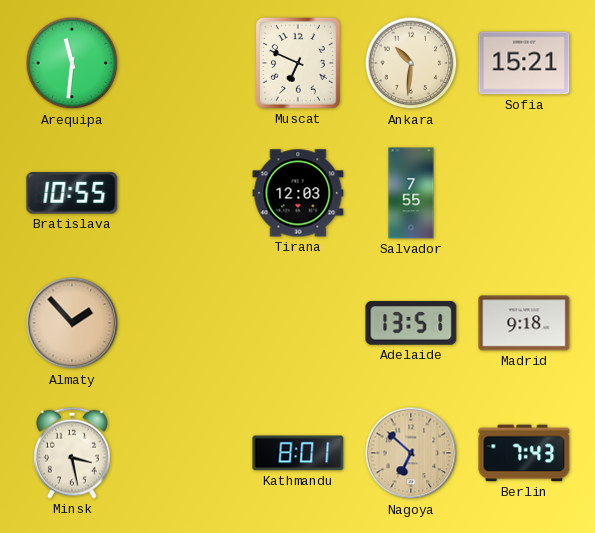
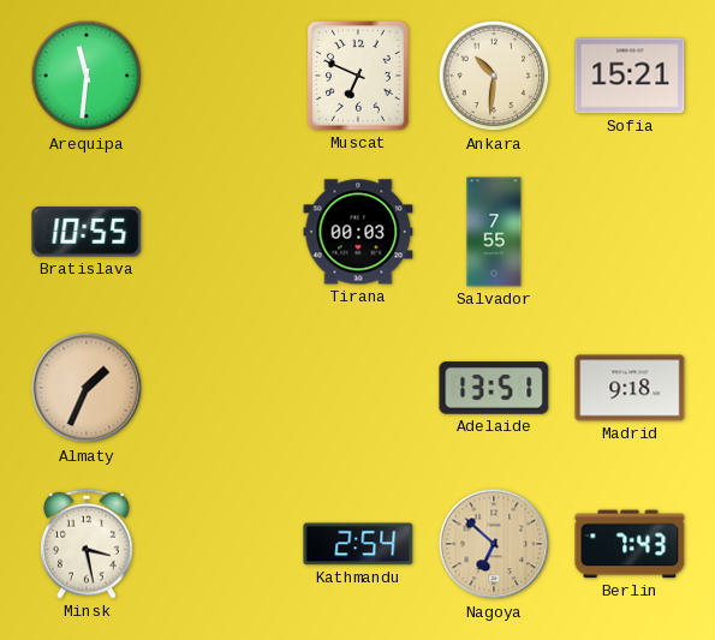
Tirana: 12:03 -> 00:03
Almaty: 1:53 -> 1:34
Kathmandu: 8:01 -> 2:54
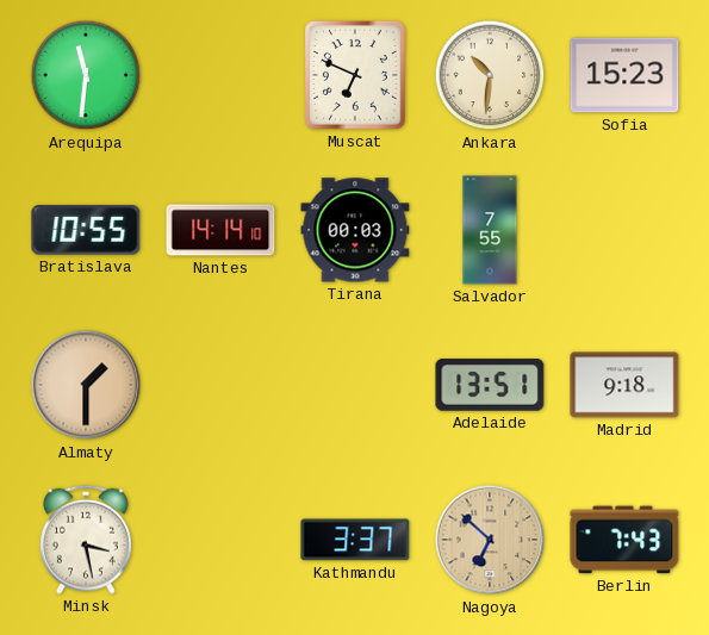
Sofia: 15:21 -> 15:23
Nantes: none -> 14:14
Almaty: 1:34 -> 1:30
Kathmandu: 2:54 -> 3:37
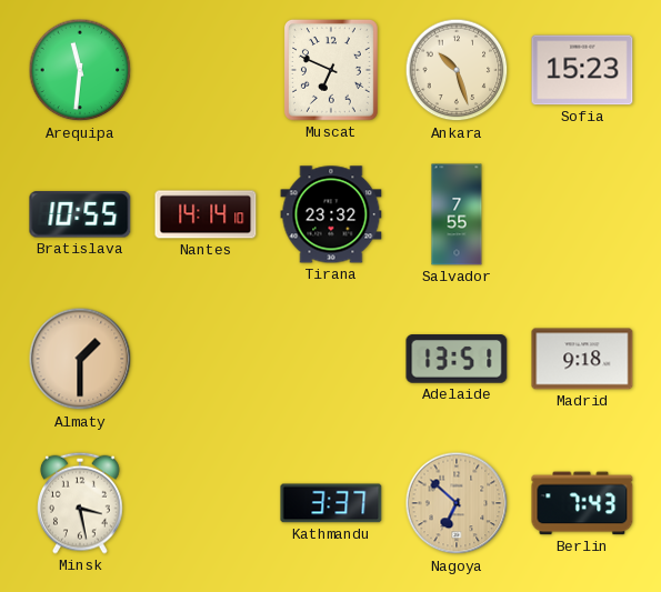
Ankara: 10:31 -> 10:27
Tirana: 00:03 -> 23:32
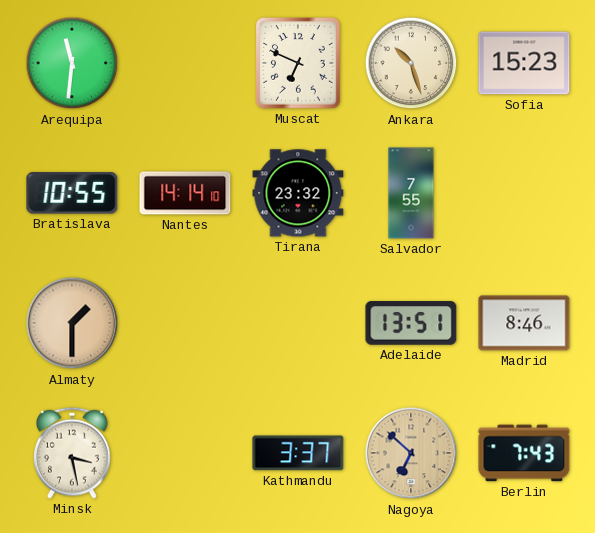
Madrid: 9:18 -> 8:46
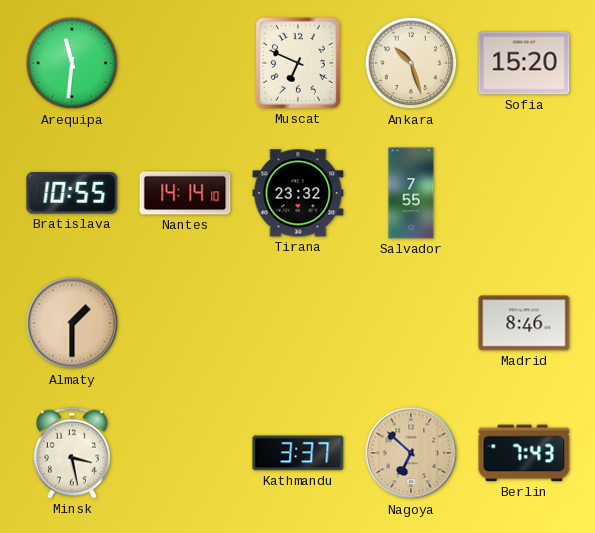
Sofia: 15:23 -> 15:20
Adelaide: 13:51 -> none
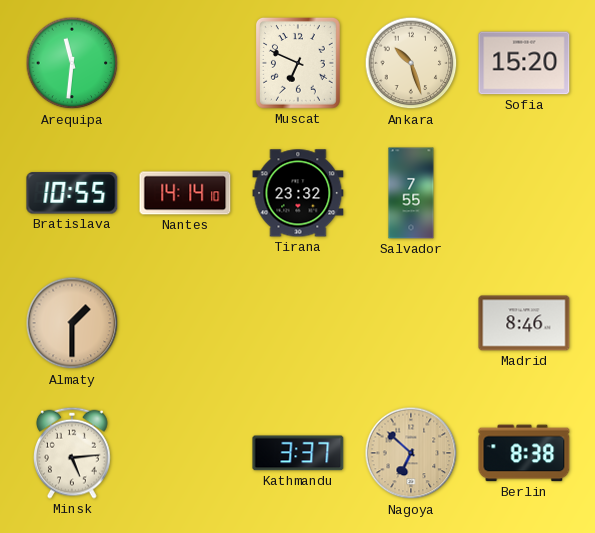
Minsk: 3:28 -> 5:14
Berlin: 7:43 -> 8:38
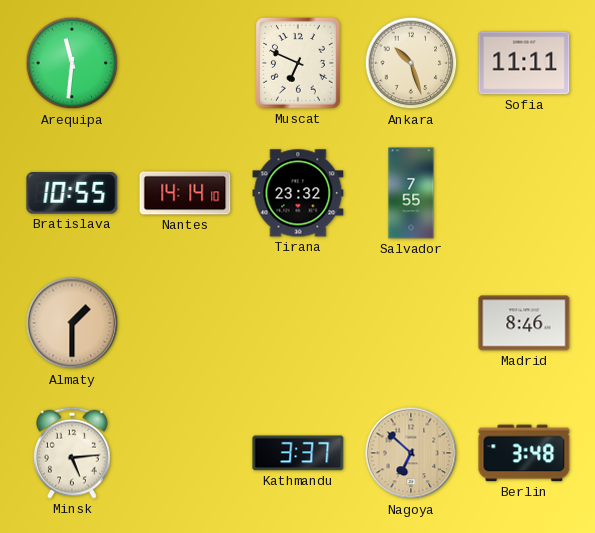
Sofia: 15:20 -> 11:11
Berlin: 8:38 -> 3:48
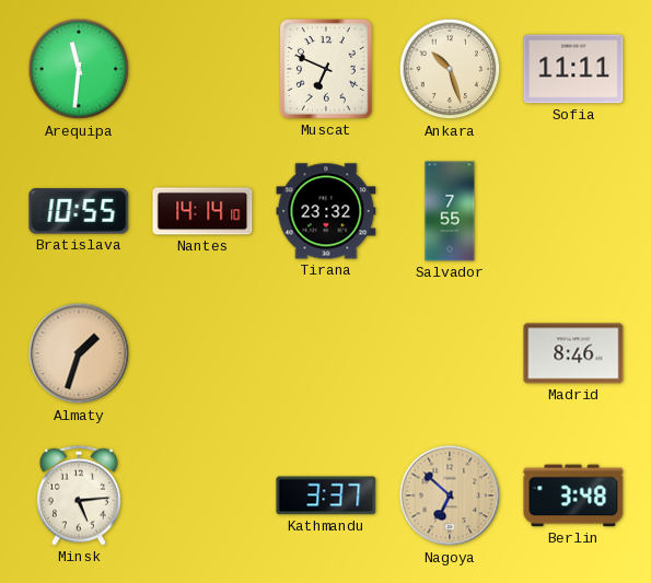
Almaty: 1:30 -> 1:33
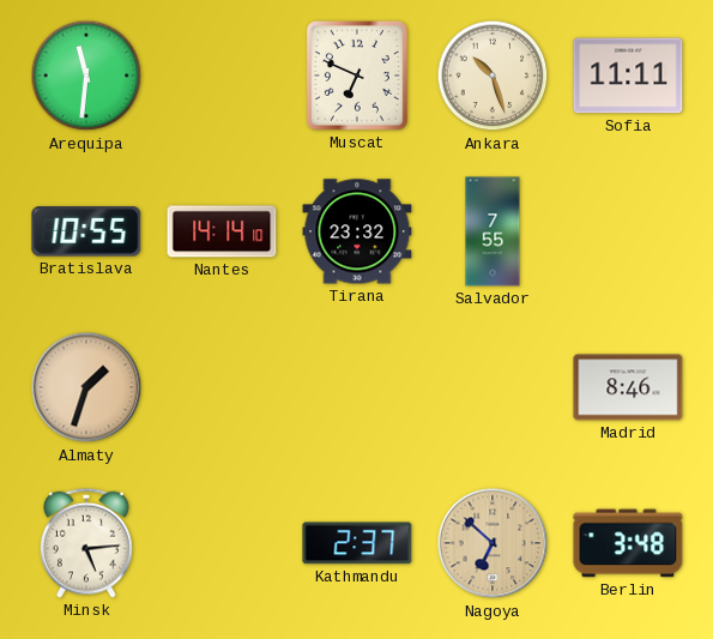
Kathmandu: 3:37 -> 2:37
